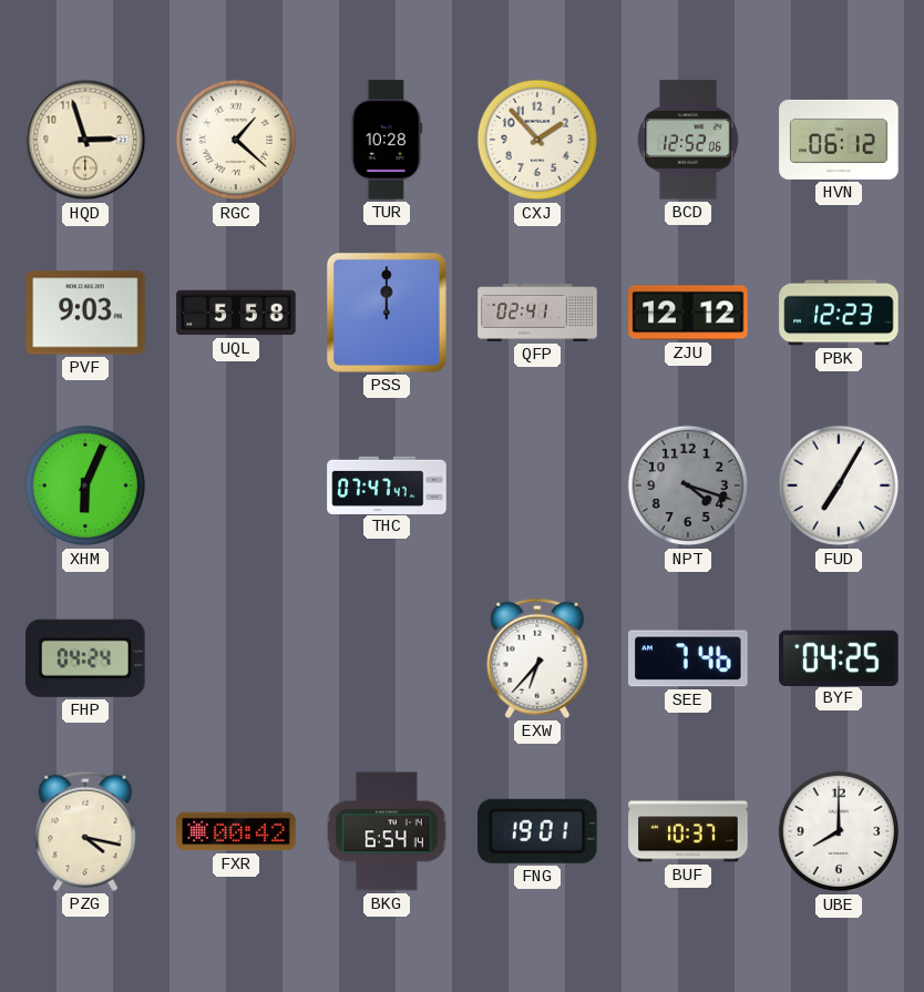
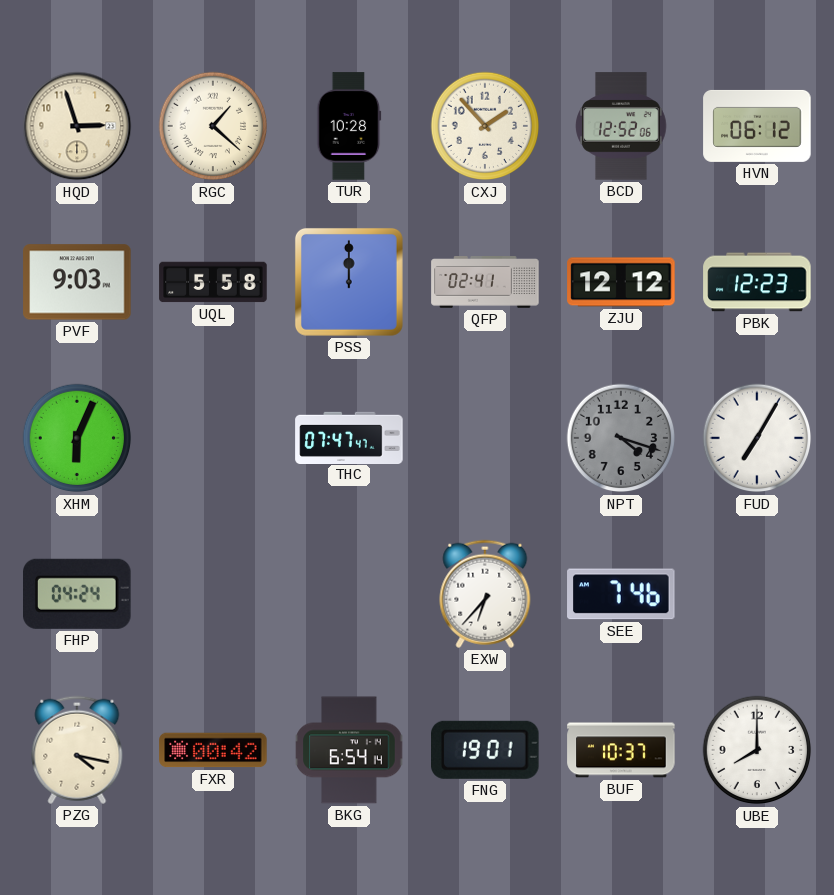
BYF: 04:25 -> none
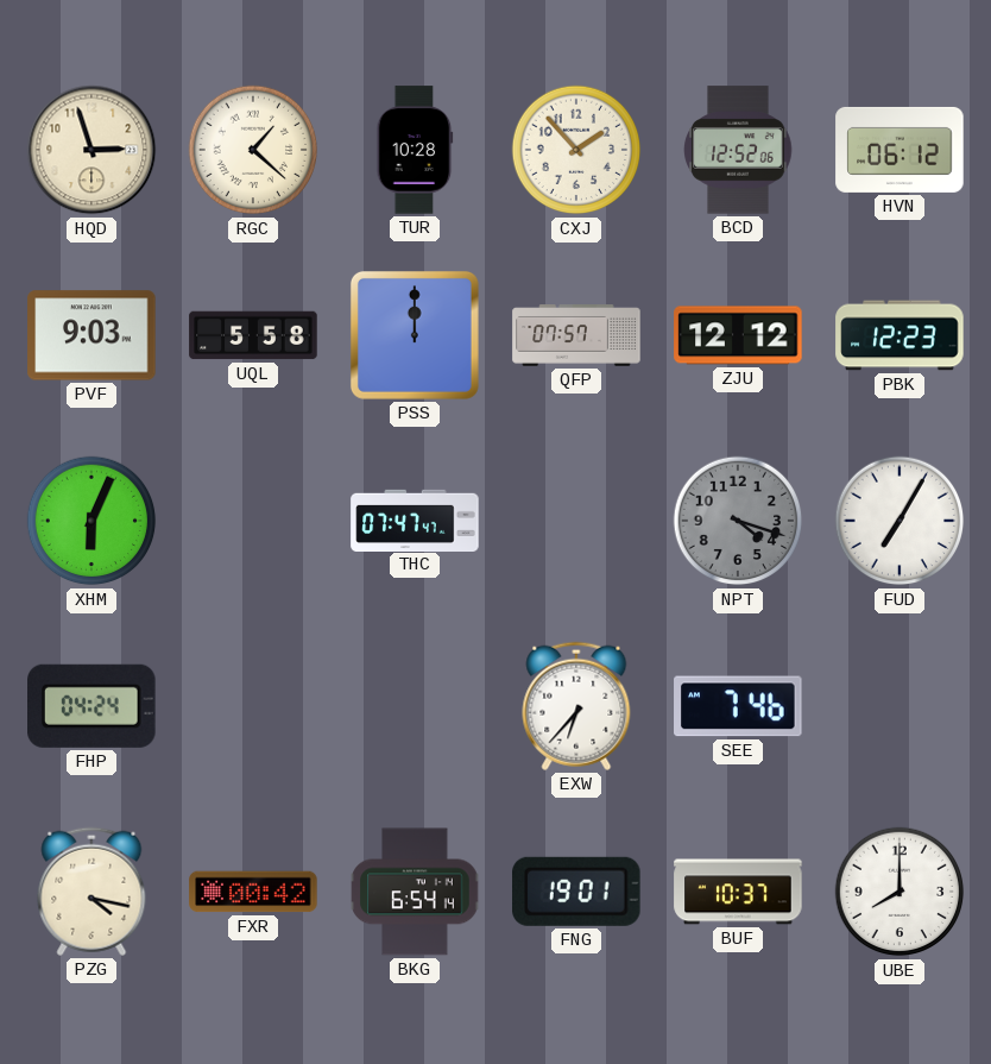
QFP: 02:41 -> 07:57
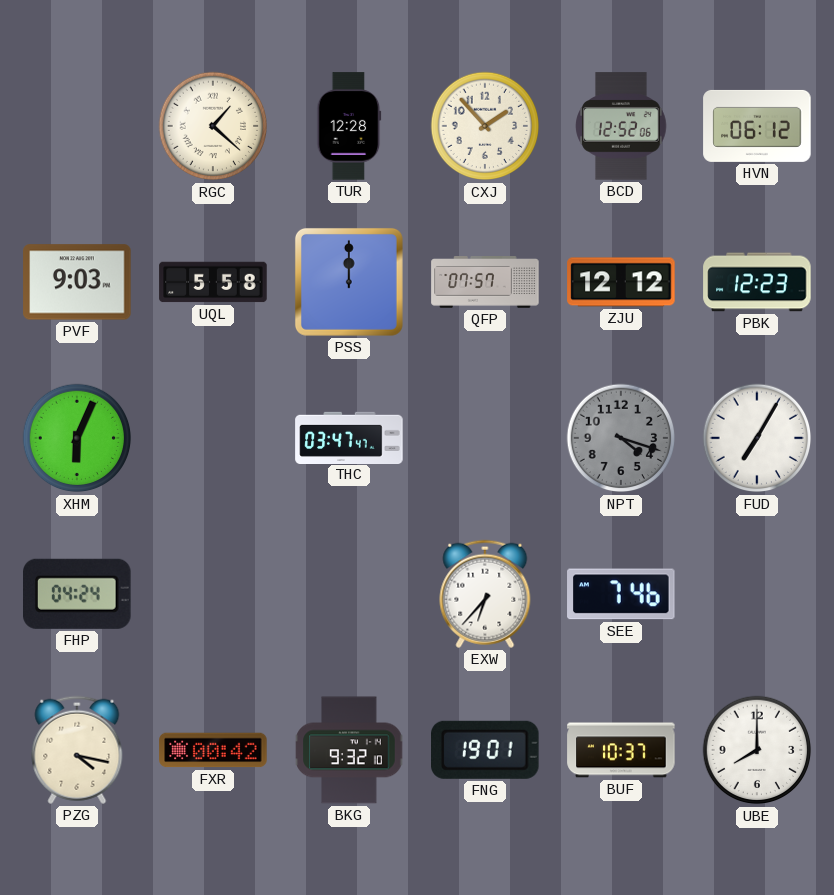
HQD: 2:57 -> none
TUR: 10:28 -> 12:28
THC: 07:47 -> 03:47
BKG: 6:54 -> 9:32
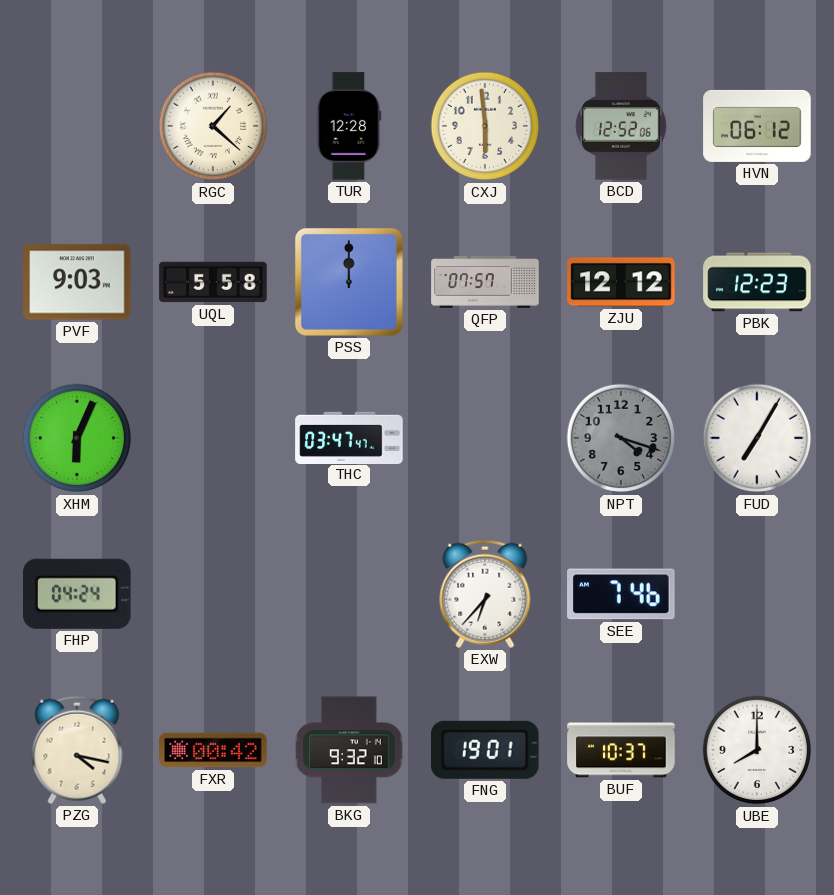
CXJ: 1:53 -> 5:59
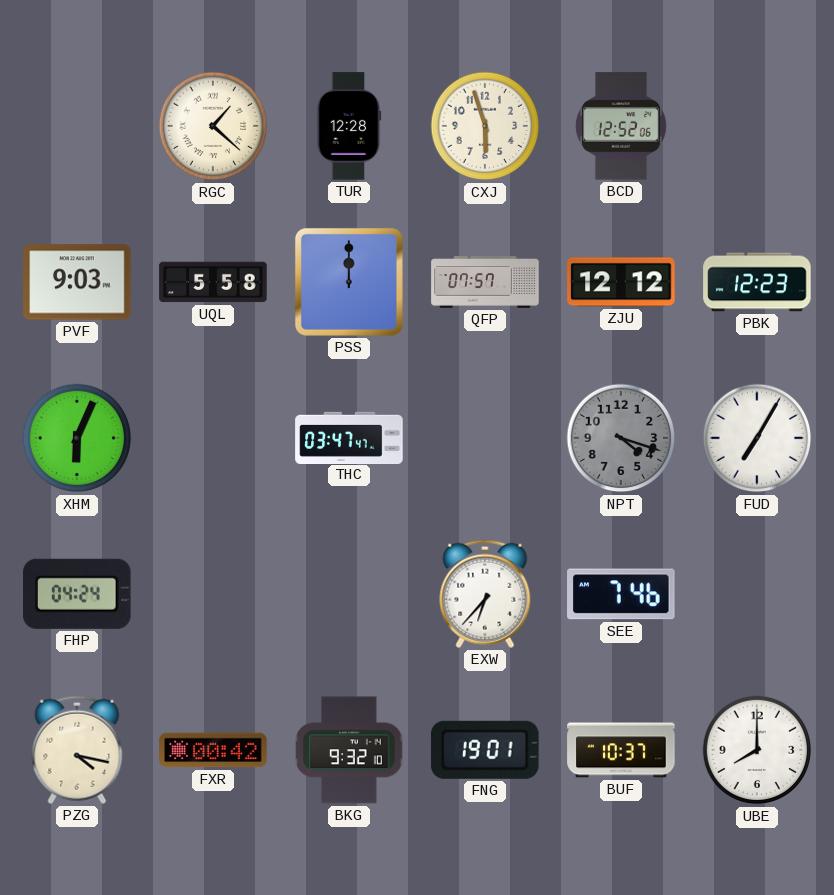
CXJ: 5:59 -> 5:57
HVN: 06:12 -> none
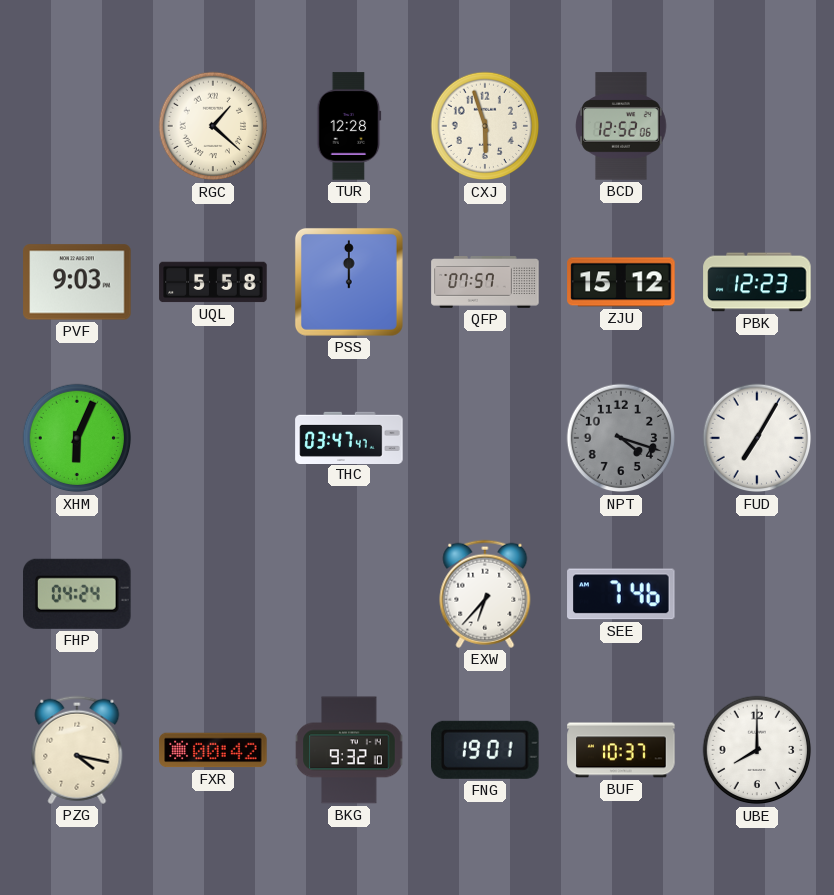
ZJU: 12:12 -> 15:12
